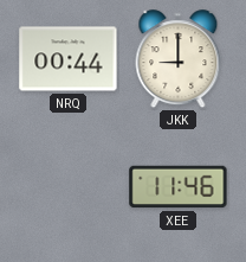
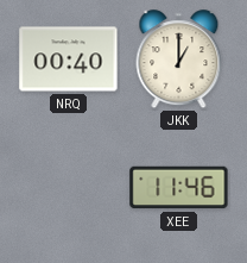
NRQ: 00:44 -> 00:40
JKK: 9:00 -> 1:00
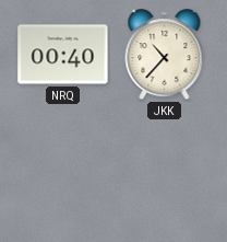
JKK: 1:00 -> 10:37
XEE: 11:46 -> none
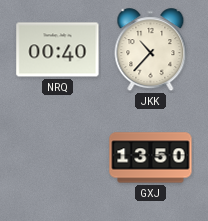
GXJ: none -> 13:50
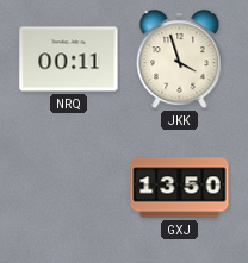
NRQ: 00:40 -> 00:11
JKK: 10:37 -> 3:57
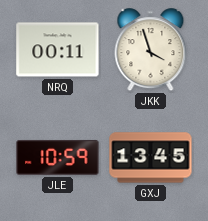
JLE: none -> 10:59
GXJ: 13:50 -> 13:45
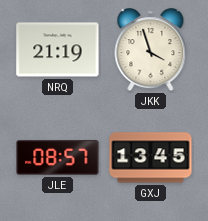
NRQ: 00:11 -> 21:19
JLE: 10:59 -> 08:57
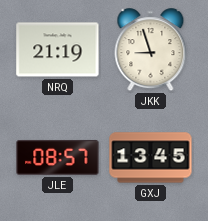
JKK: 3:57 -> 8:57
